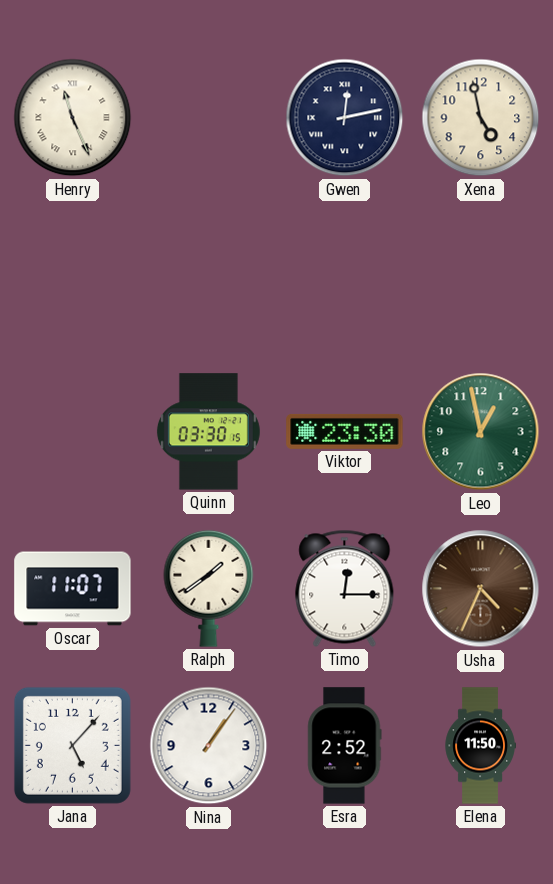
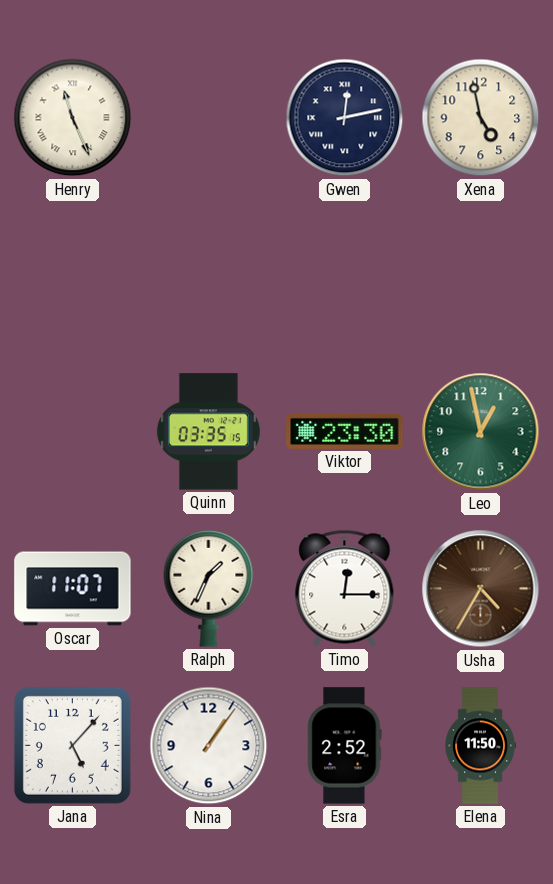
Quinn: 03:30 -> 03:35
Ralph: 1:39 -> 1:34
Usha: 4:34 -> 4:35
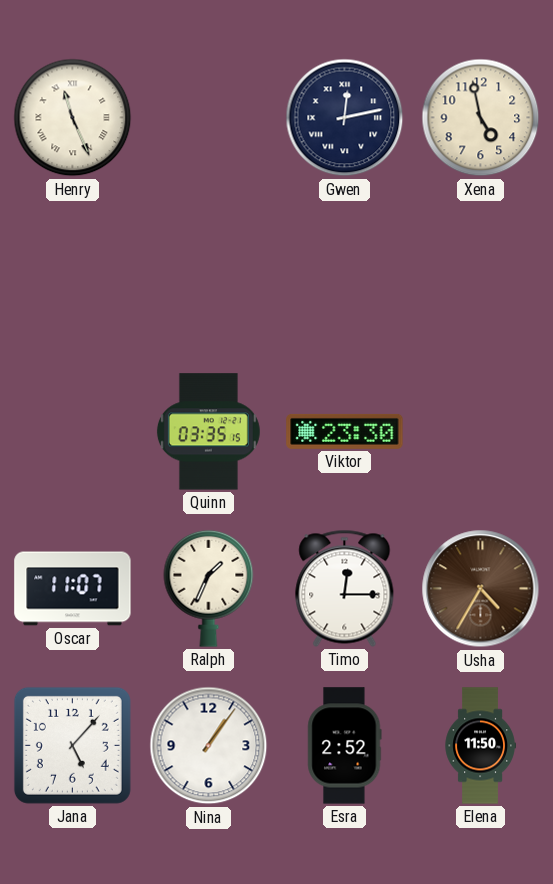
Leo: 12:58 -> none
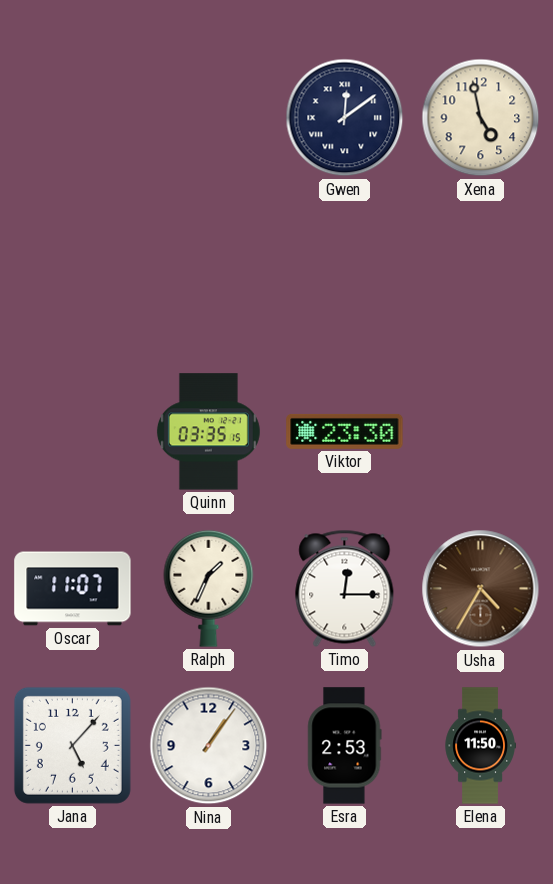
Henry: 11:26 -> none
Gwen: 12:13 -> 12:09
Esra: 2:52 -> 2:53
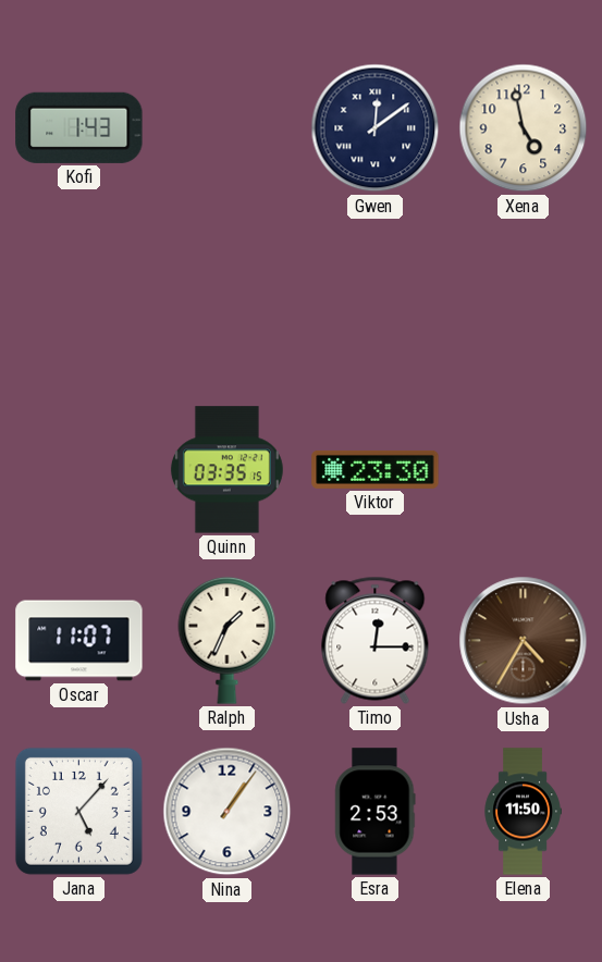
Kofi: none -> 1:43
